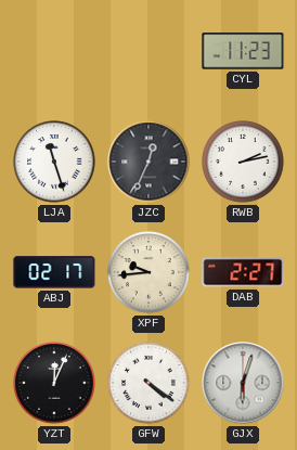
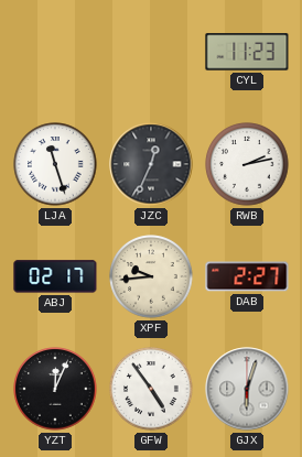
GFW: 4:21 -> 4:54
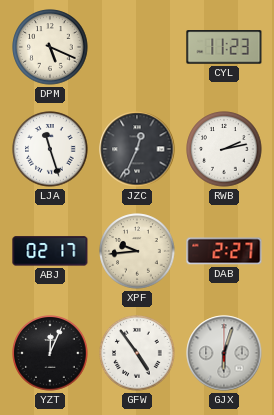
DPM: none -> 5:19
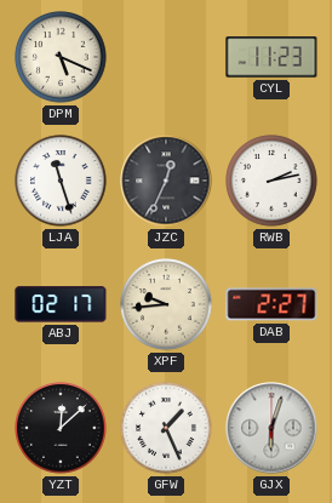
YZT: 12:04 -> 12:08
GFW: 4:54 -> 1:26
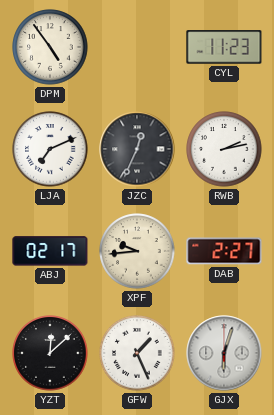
DPM: 5:19 -> 4:54
LJA: 11:27 -> 7:11
